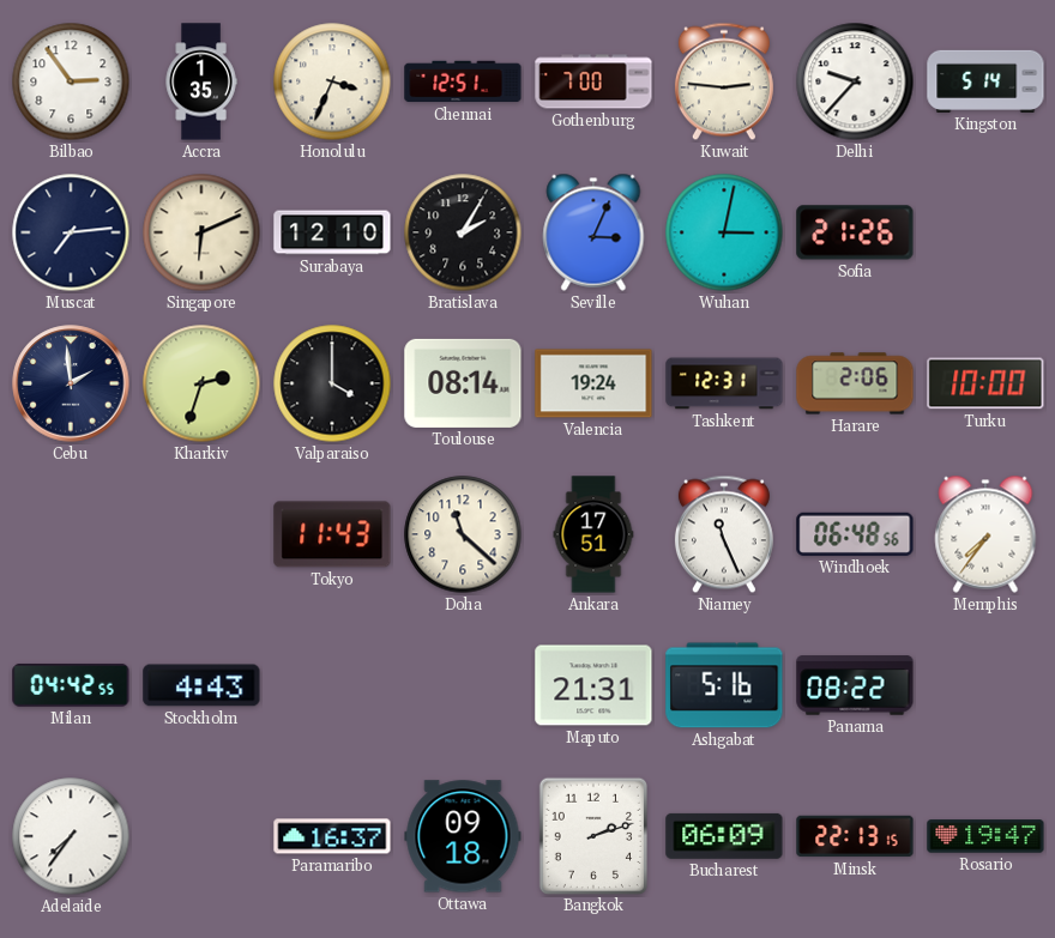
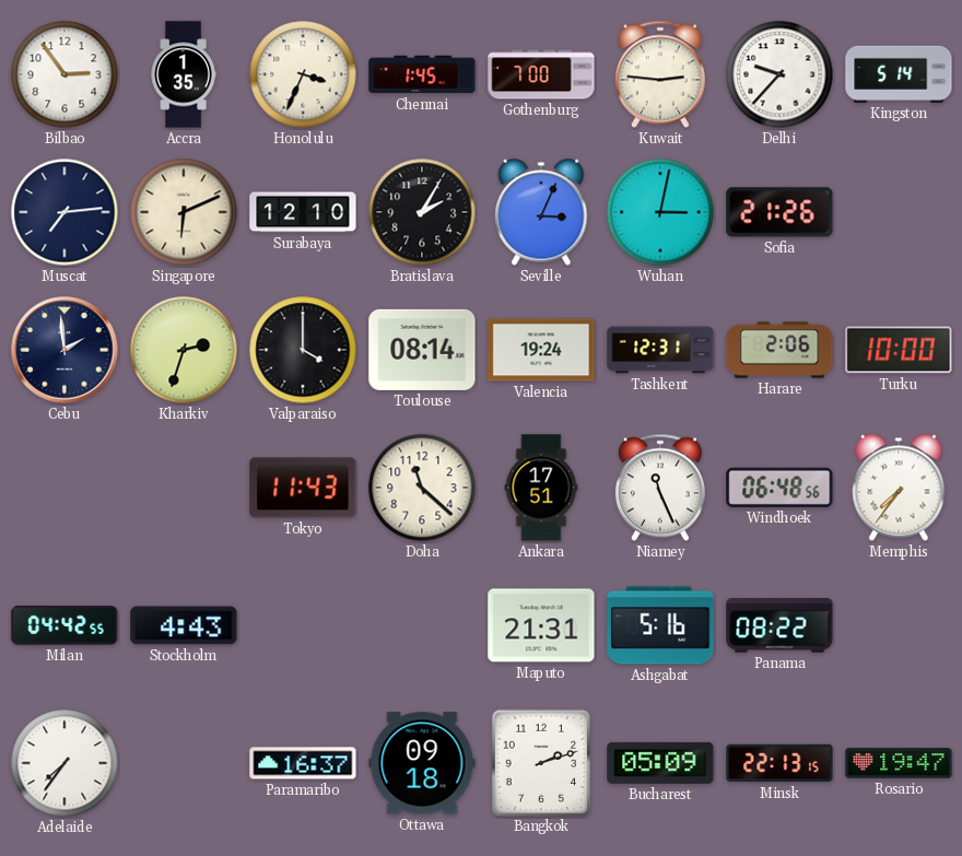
Chennai: 12:51 -> 1:45
Bucharest: 06:09 -> 05:09
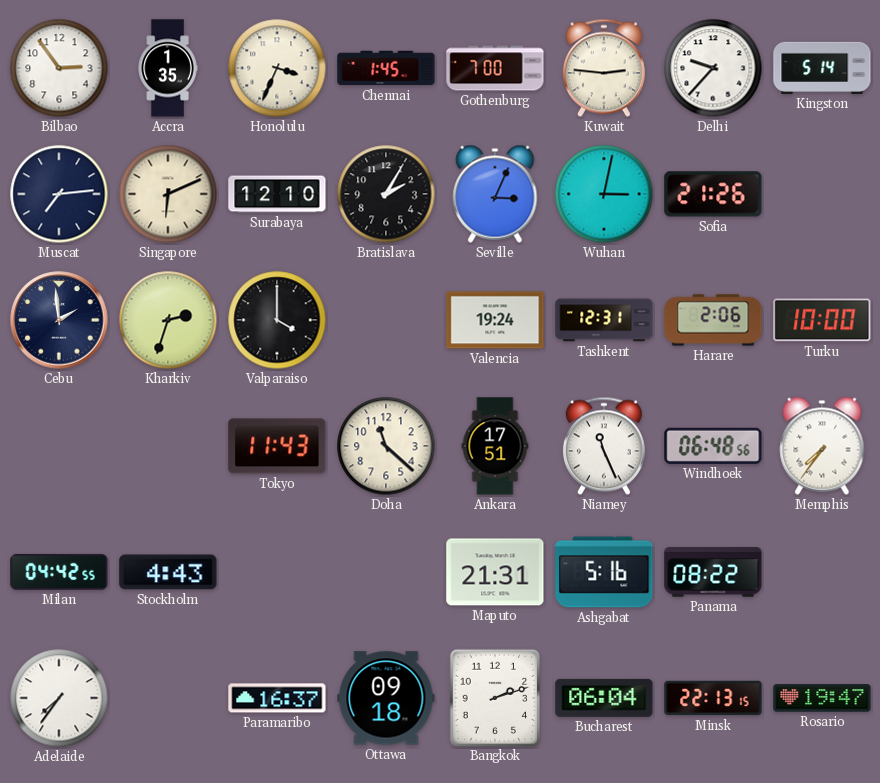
Toulouse: 08:14 -> none
Bucharest: 05:09 -> 06:04
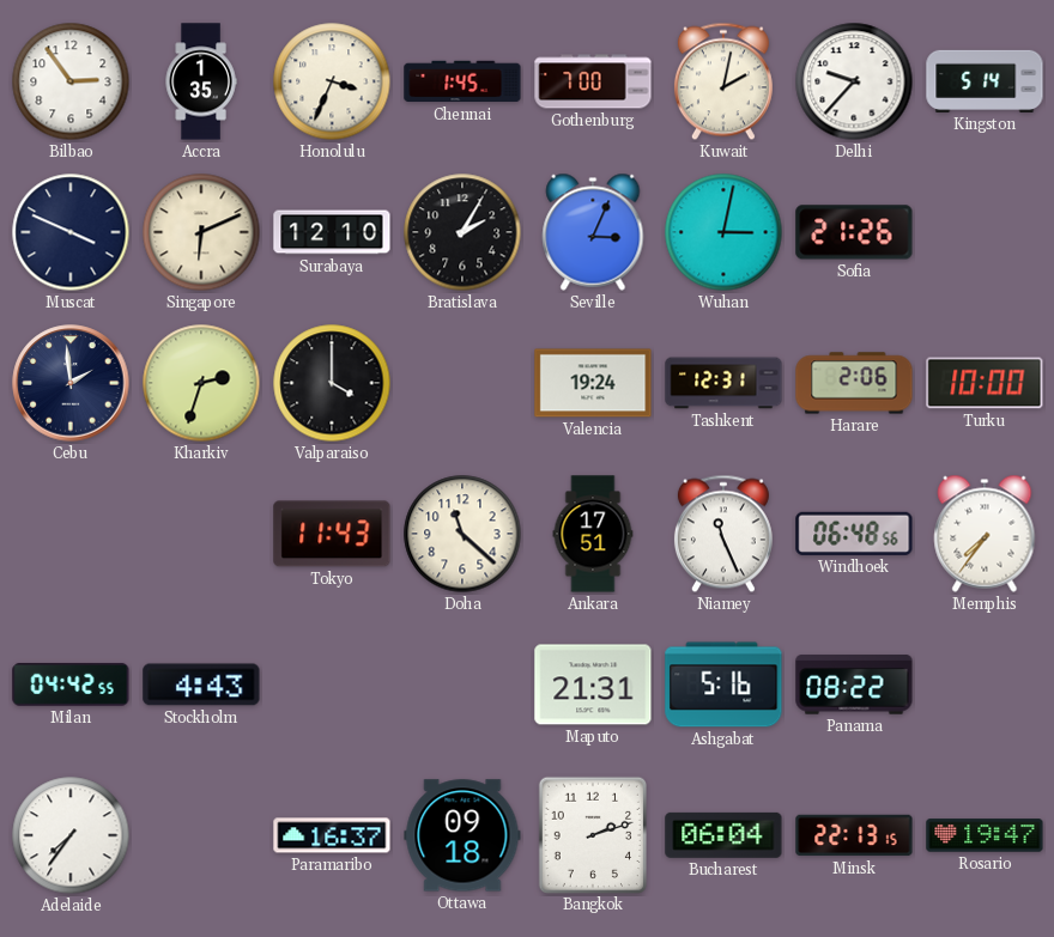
Kuwait: 2:46 -> 2:02
Muscat: 7:14 -> 3:49
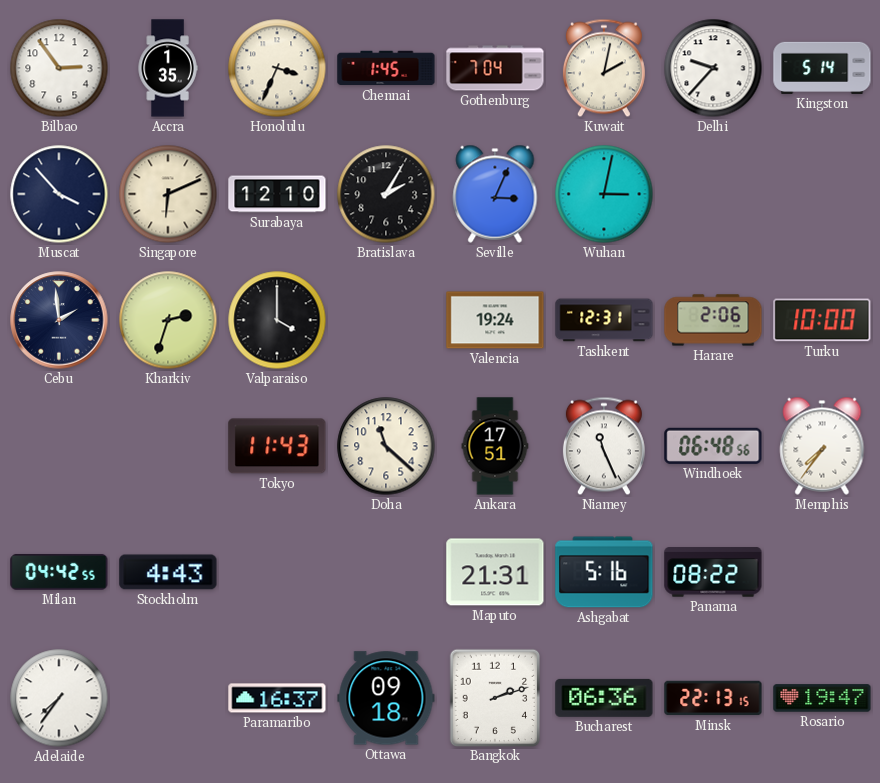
Gothenburg: 7:00 -> 7:04
Muscat: 3:49 -> 3:53
Sofia: 21:26 -> none
Bucharest: 06:04 -> 06:36
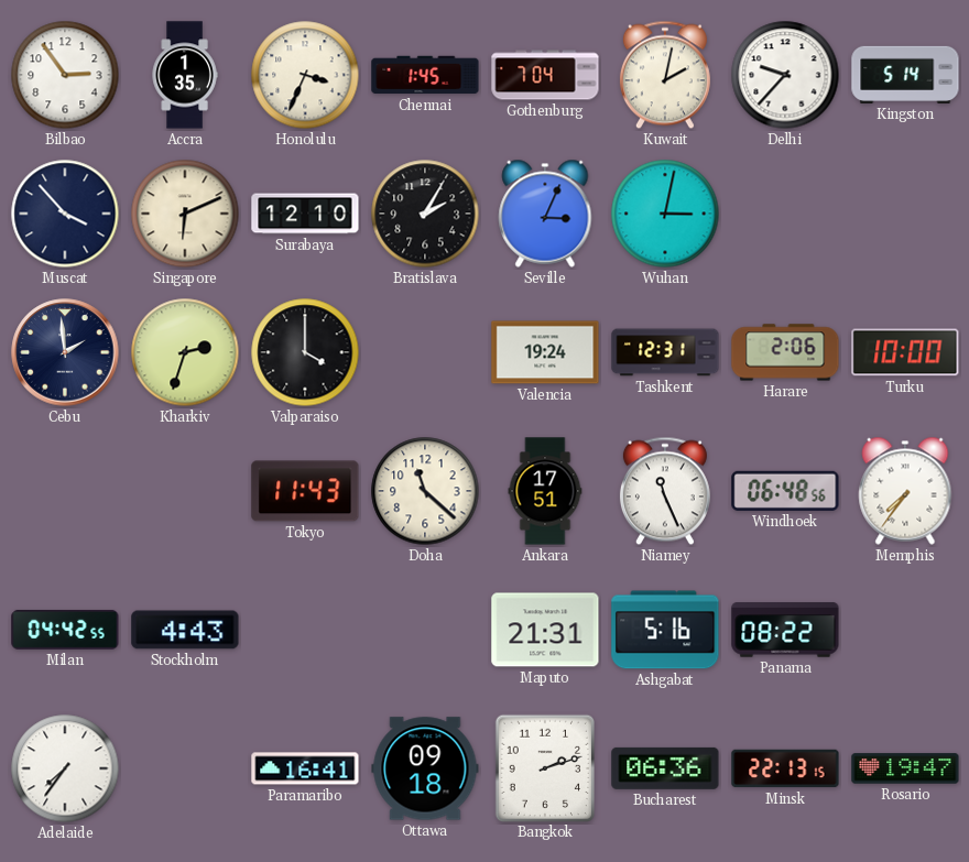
Paramaribo: 16:37 -> 16:41
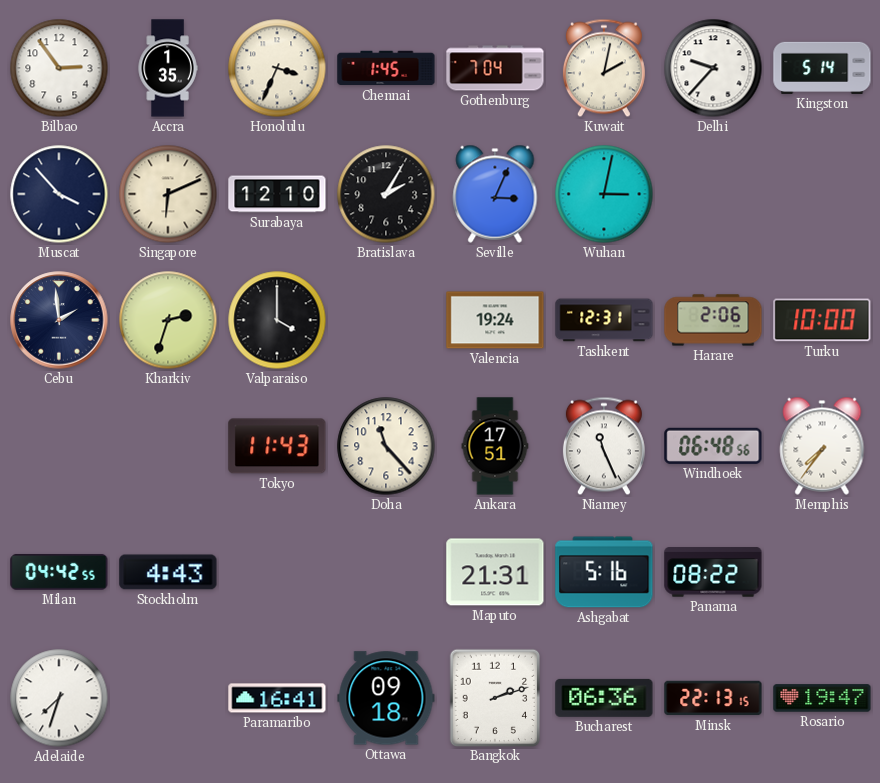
Doha: 11:22 -> 11:23
Adelaide: 7:36 -> 7:33
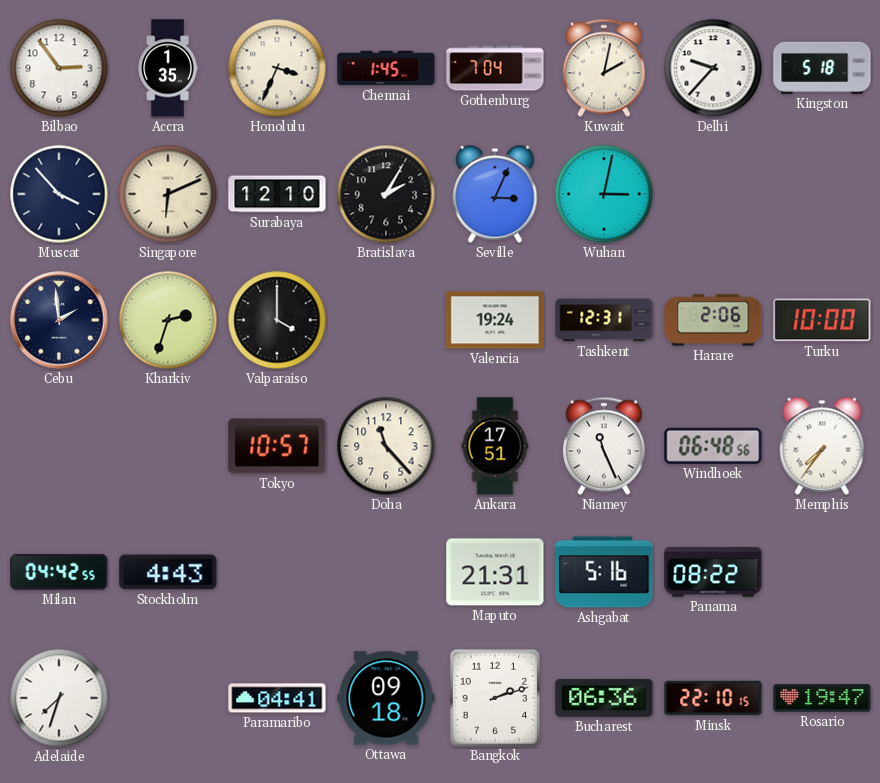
Kingston: 5:14 -> 5:18
Tokyo: 11:43 -> 10:57
Paramaribo: 16:41 -> 04:41
Minsk: 22:13 -> 22:10
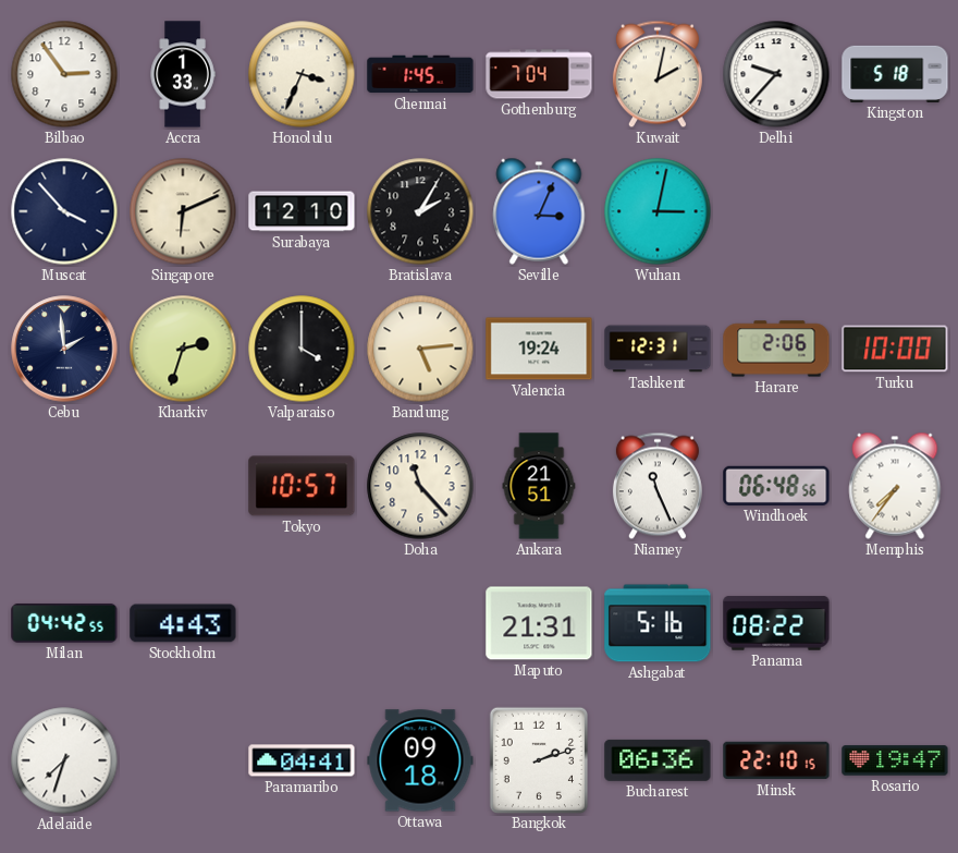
Accra: 1:35 -> 1:33
Bandung: none -> 5:14
Ankara: 17:51 -> 21:51
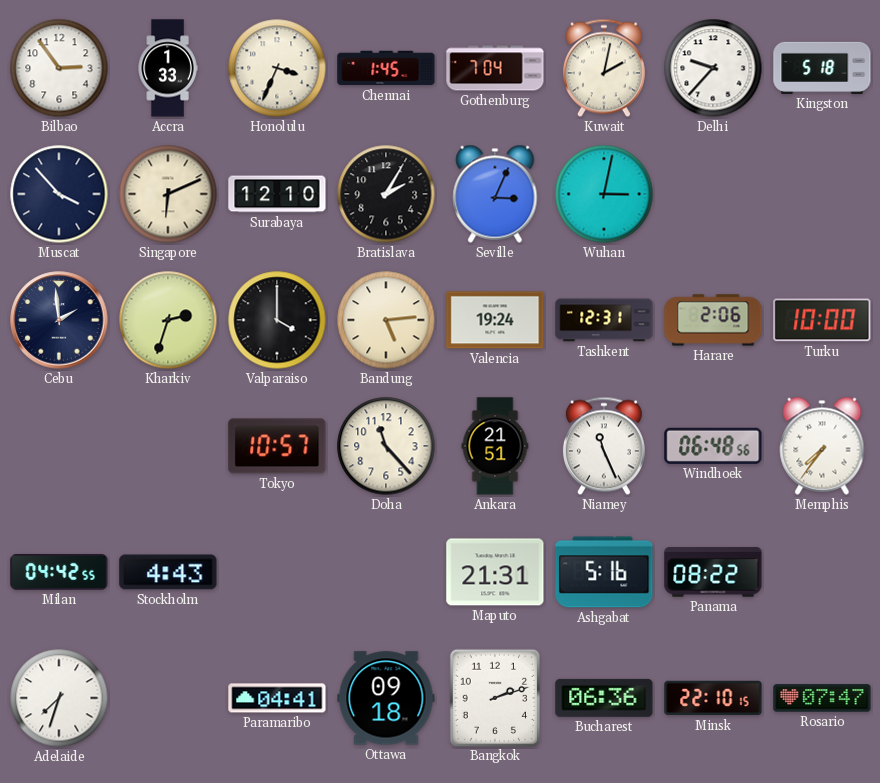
Rosario: 19:47 -> 07:47
